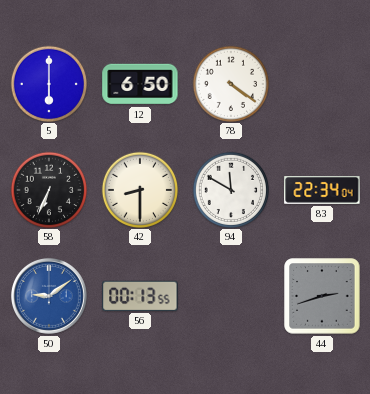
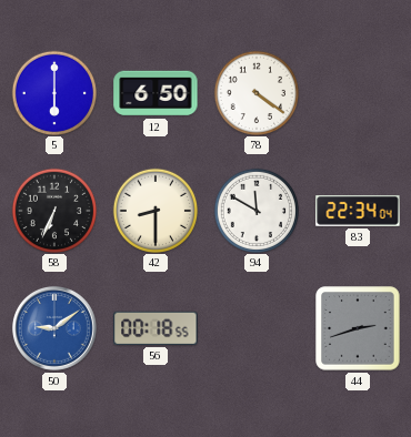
56: 00:13 -> 00:18
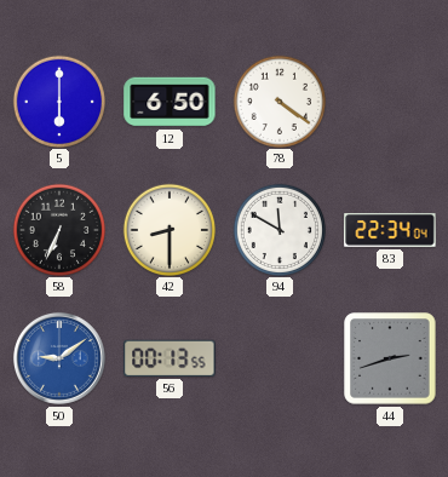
56: 00:18 -> 00:13
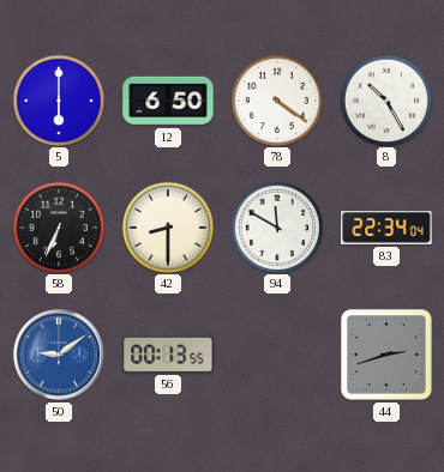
8: none -> 10:25
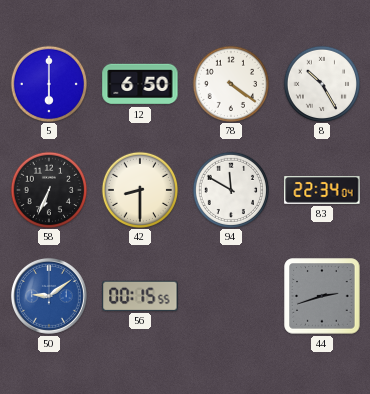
56: 00:13 -> 00:15
